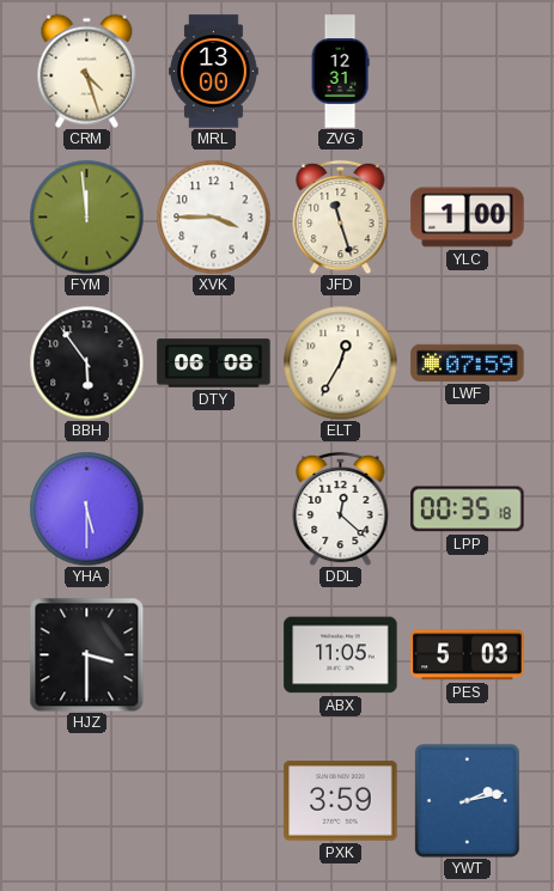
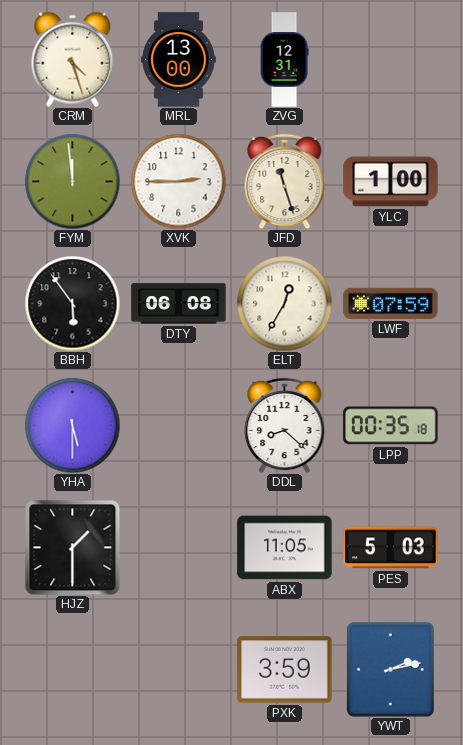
XVK: 3:45 -> 2:45
DDL: 12:22 -> 8:22
HJZ: 3:30 -> 1:30
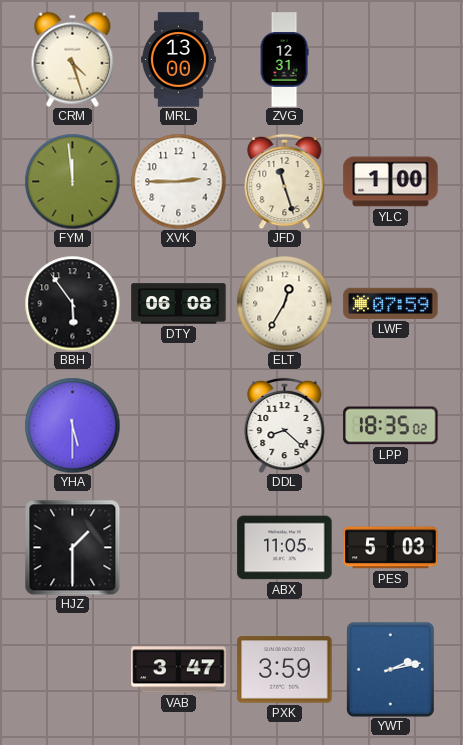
LPP: 00:35 -> 18:35
VAB: none -> 3:47
